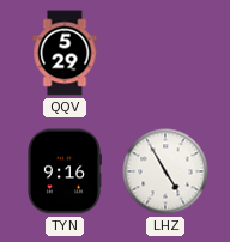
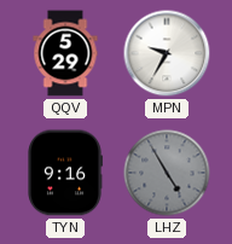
MPN: none -> 9:35
LHZ dial: white -> grey
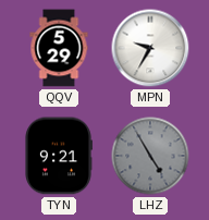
TYN: 9:16 -> 9:21
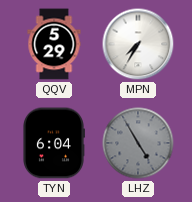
MPN: 9:35 -> 7:35
TYN: 9:21 -> 6:04
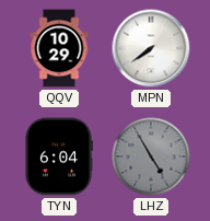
QQV: 5:29 -> 10:29
MPN: 7:35 -> 7:39
